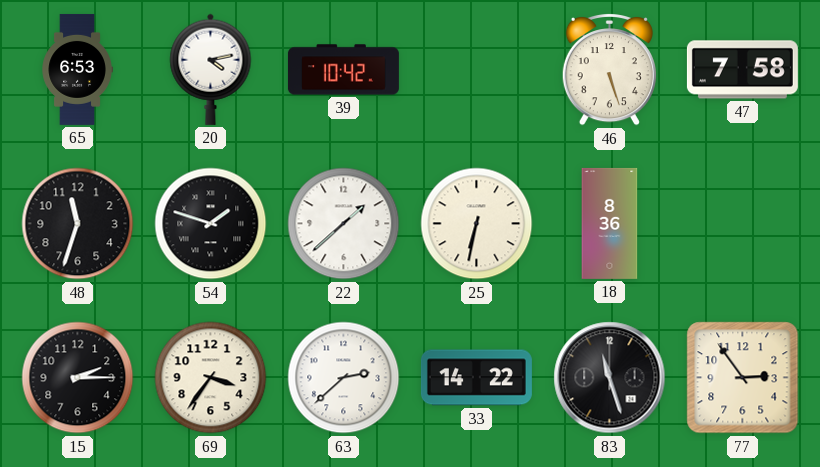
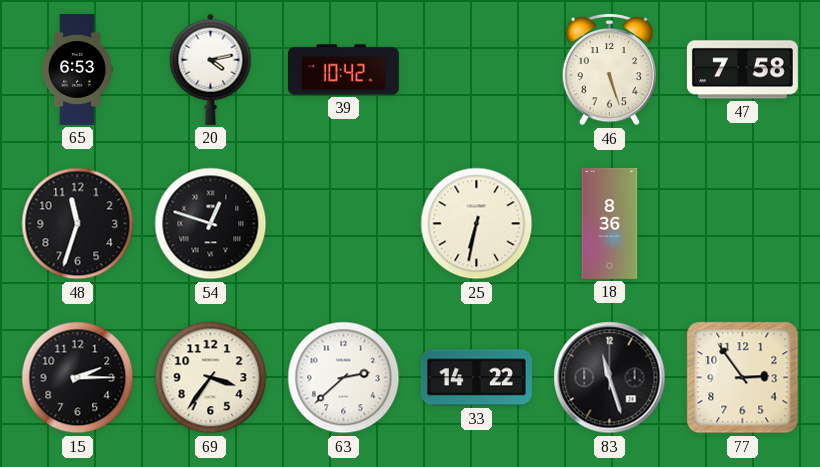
54: 1:48 -> 12:48
22: 1:38 -> none
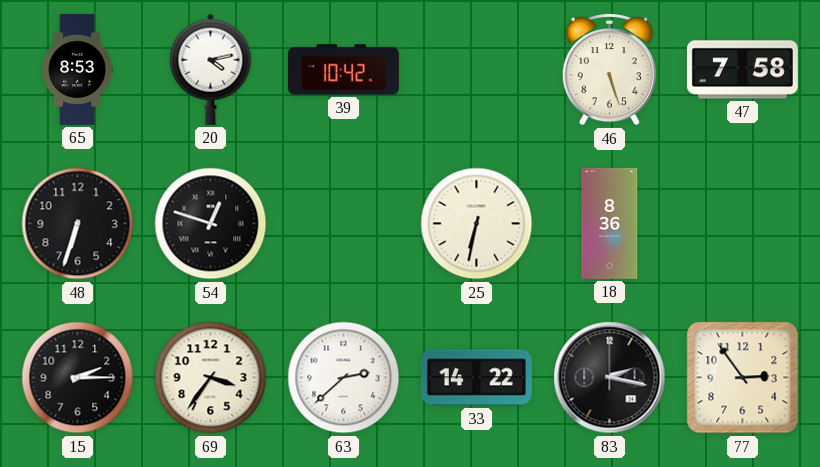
65: 6:53 -> 8:53
48: 11:33 -> 6:33
83: 11:27 -> 2:17
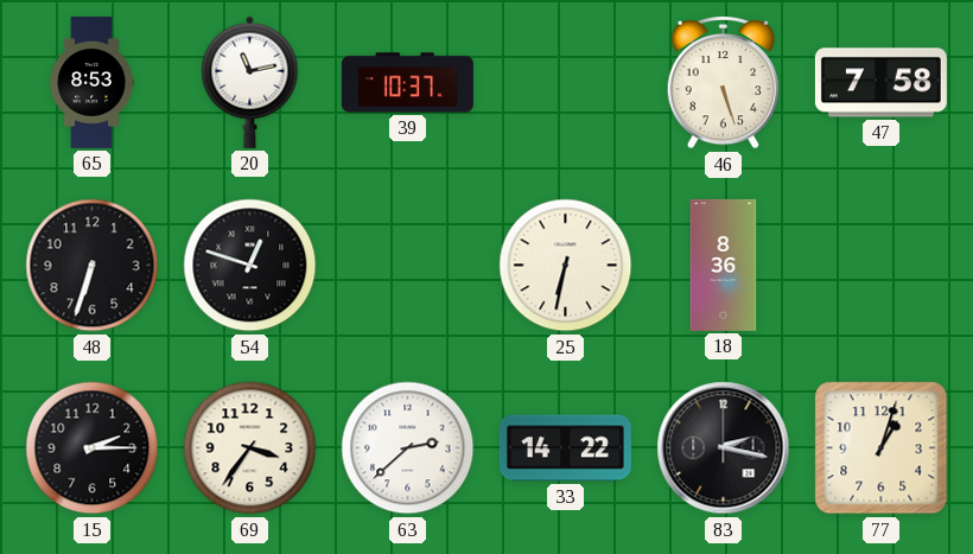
20: 4:13 -> 11:13
39: 10:42 -> 10:37
77: 2:54 -> 1:03
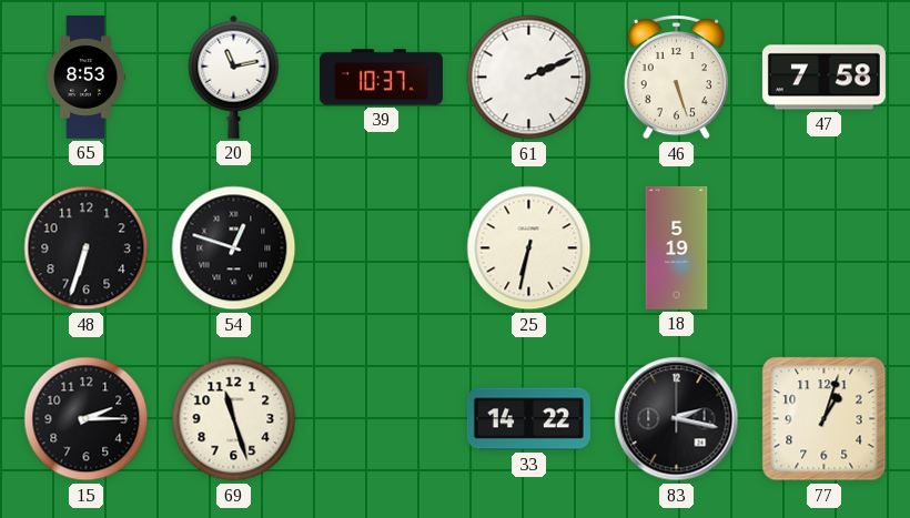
61: none -> 2:11
18: 8:36 -> 5:19
69: 3:36 -> 11:27
63: 2:38 -> none
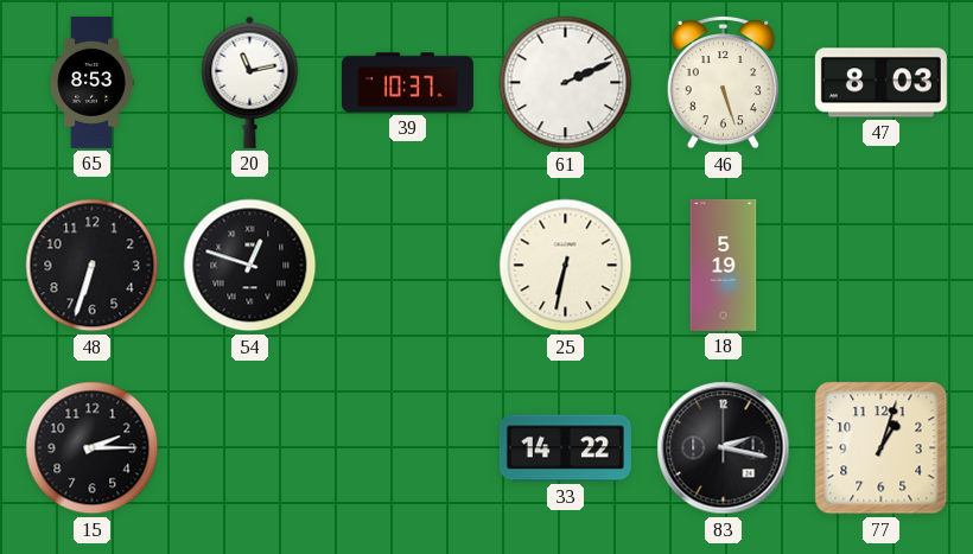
47: 7:58 -> 8:03
69: 11:27 -> none
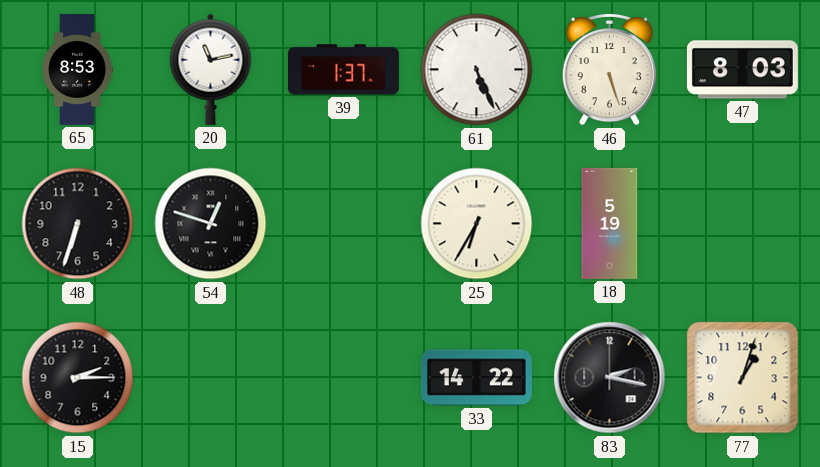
39: 10:37 -> 1:37
61: 2:11 -> 5:26
25: 6:32 -> 6:35
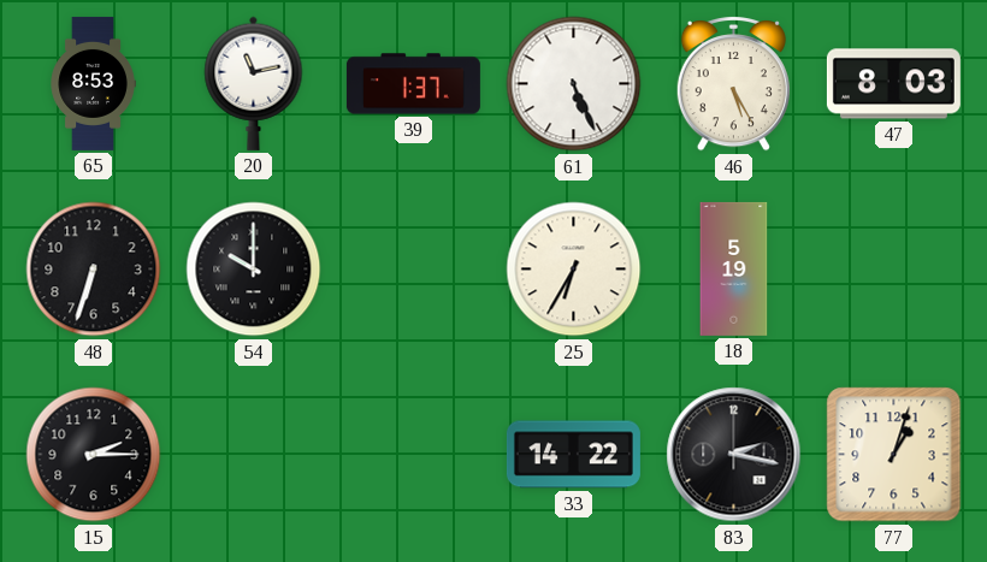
46: 5:27 -> 5:25
54: 12:48 -> 10:00
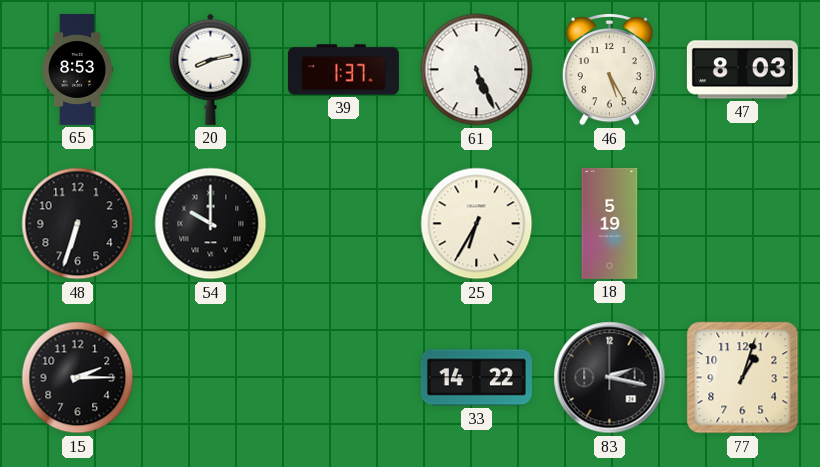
20: 11:13 -> 8:13
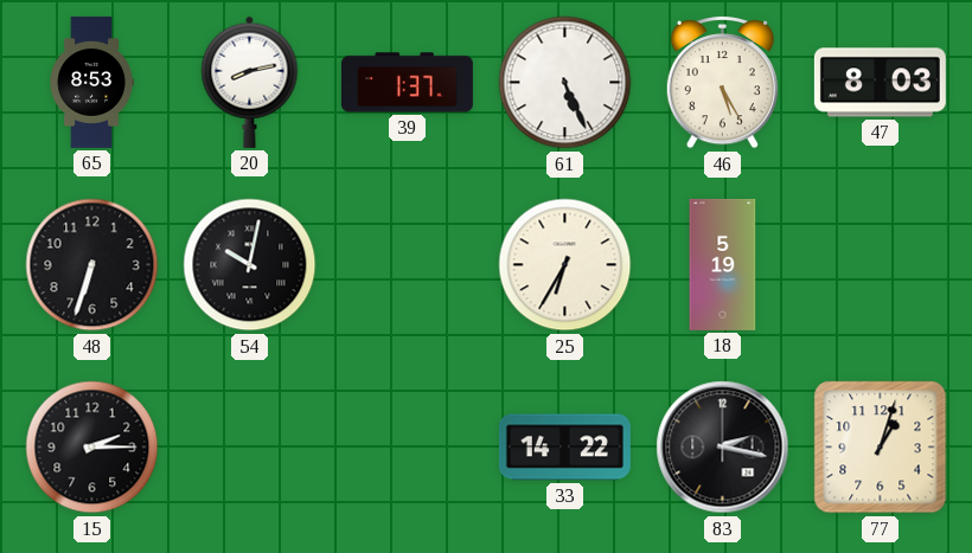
54: 10:00 -> 10:02
